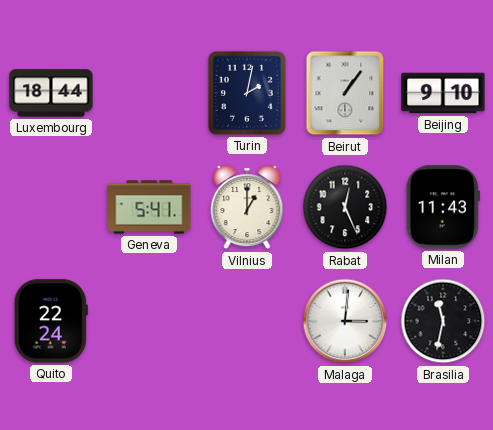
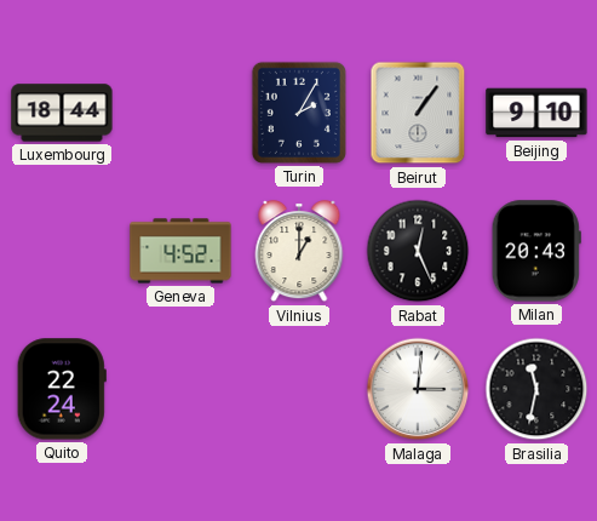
Turin: 2:02 -> 2:05
Geneva: 5:41 -> 4:52
Milan: 11:43 -> 20:43
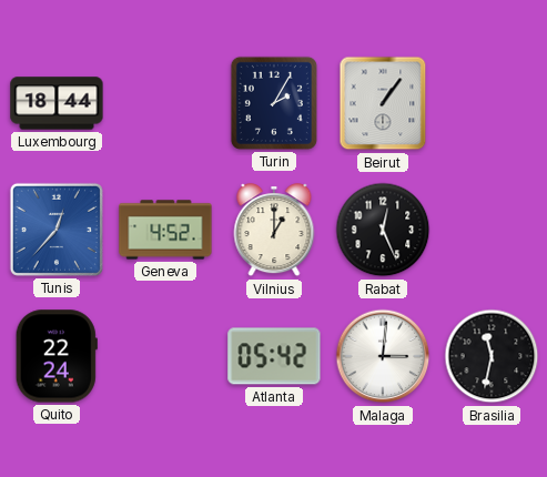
Beijing: 9:10 -> none
Tunis: none -> 12:37
Milan: 20:43 -> none
Atlanta: none -> 05:42
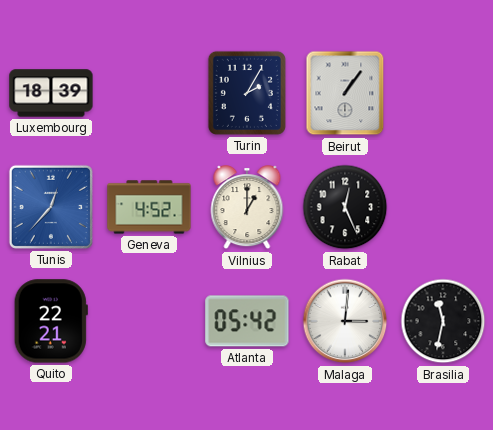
Luxembourg: 18:44 -> 18:39
Quito: 22:24 -> 22:21
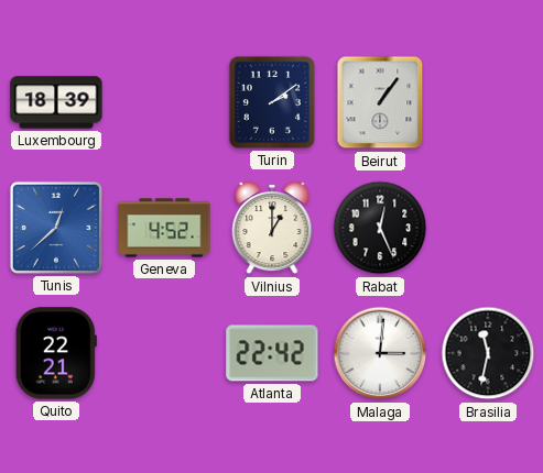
Turin: 2:05 -> 2:09
Tunis: 12:37 -> 12:38
Atlanta: 05:42 -> 22:42
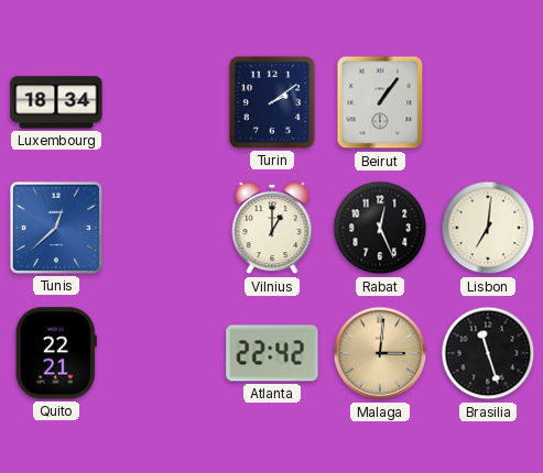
Luxembourg: 18:39 -> 18:34
Geneva: 4:52 -> none
Lisbon: none -> 7:01
Malaga dial: white -> champagne
Brasilia: 11:32 -> 11:27
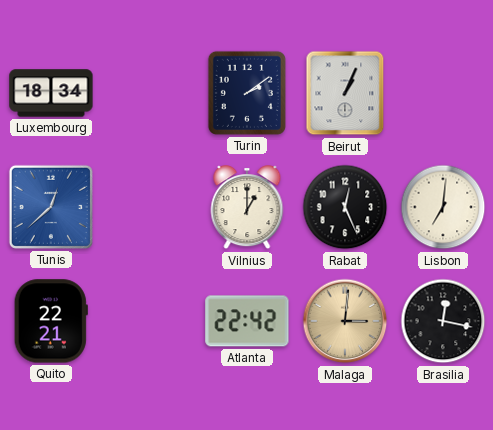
Beirut: 1:06 -> 1:04
Brasilia: 11:27 -> 12:17
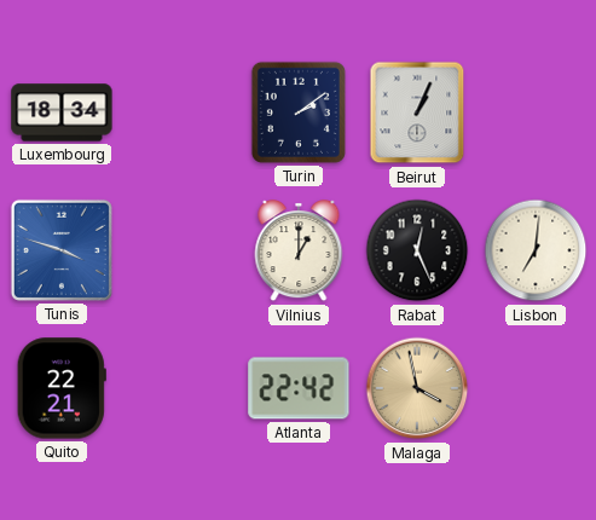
Tunis: 12:38 -> 3:48
Malaga: 3:01 -> 3:58
Brasilia: 12:17 -> none
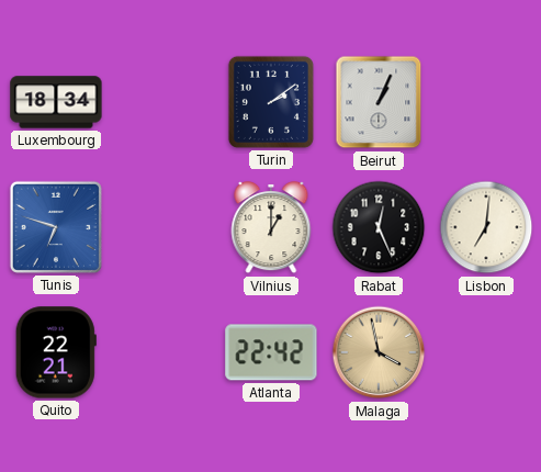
Tunis: 3:48 -> 6:48
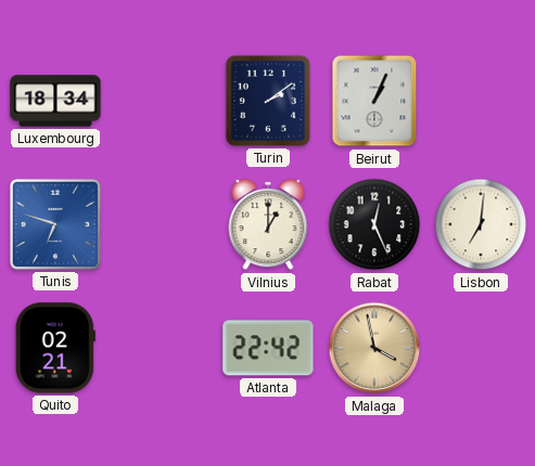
Quito: 22:21 -> 02:21
